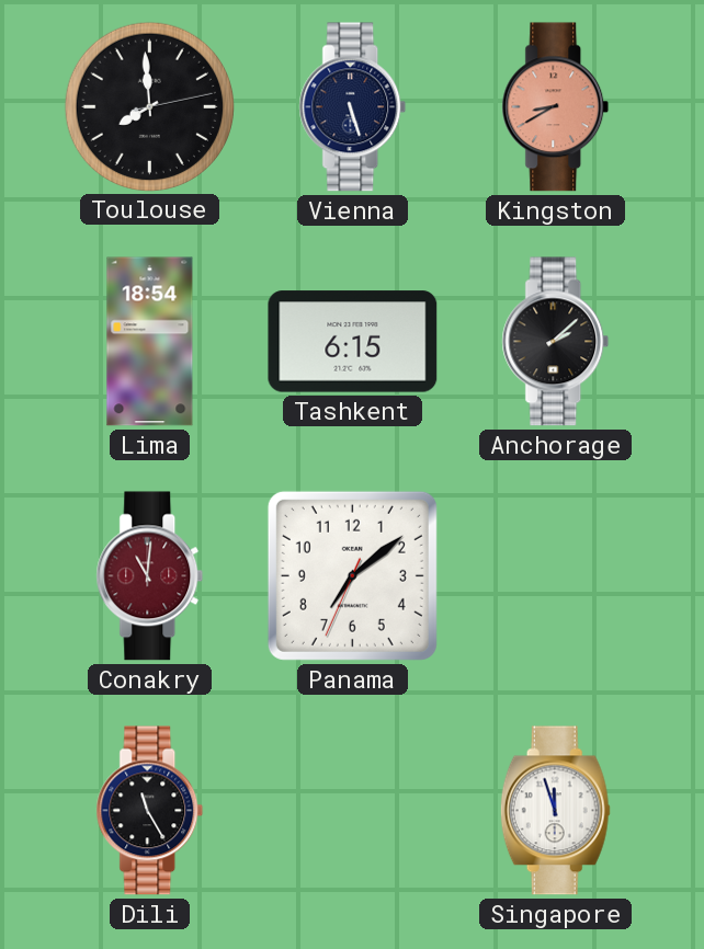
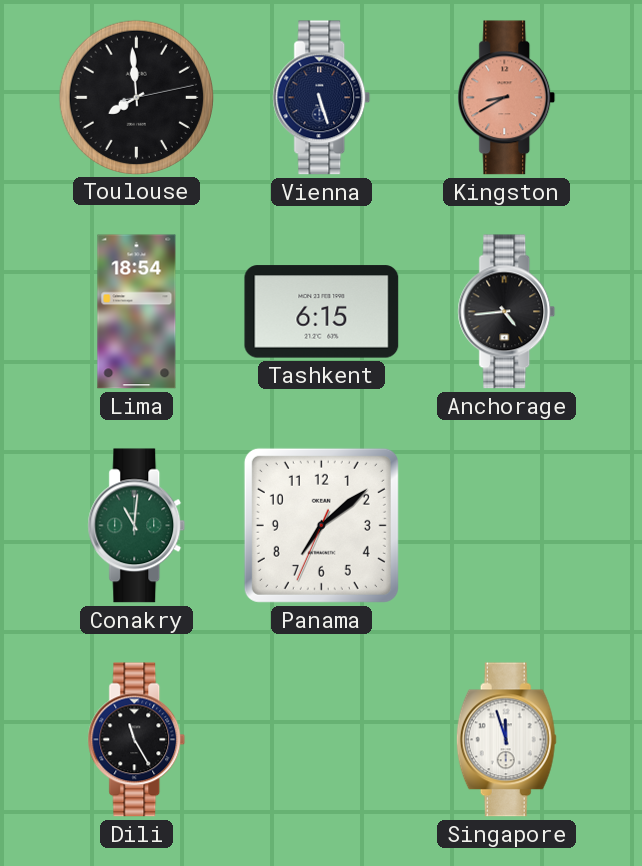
Anchorage: 2:08 -> 4:44
Conakry dial: burgundy -> green
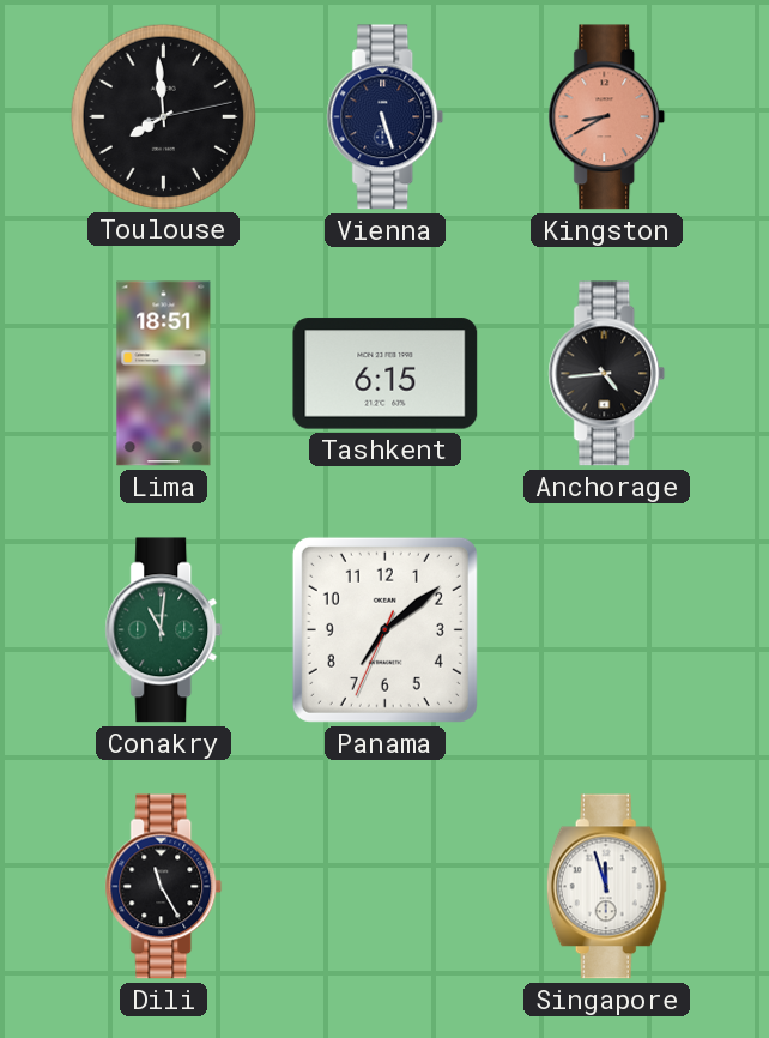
Lima: 18:54 -> 18:51
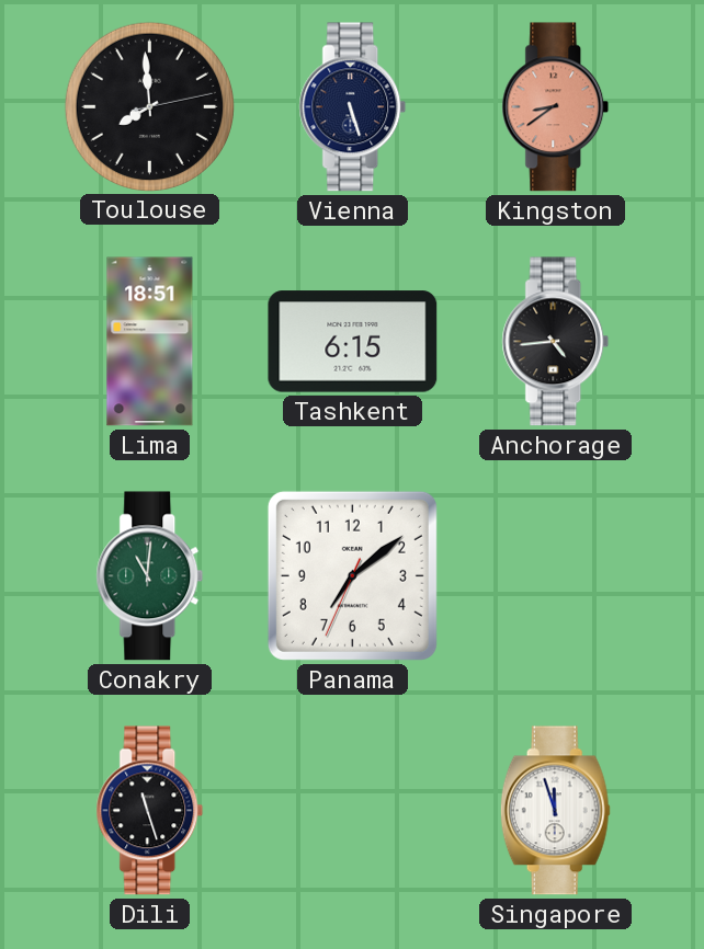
Kingston: 8:40 -> 8:39
Dili: 11:25 -> 11:27
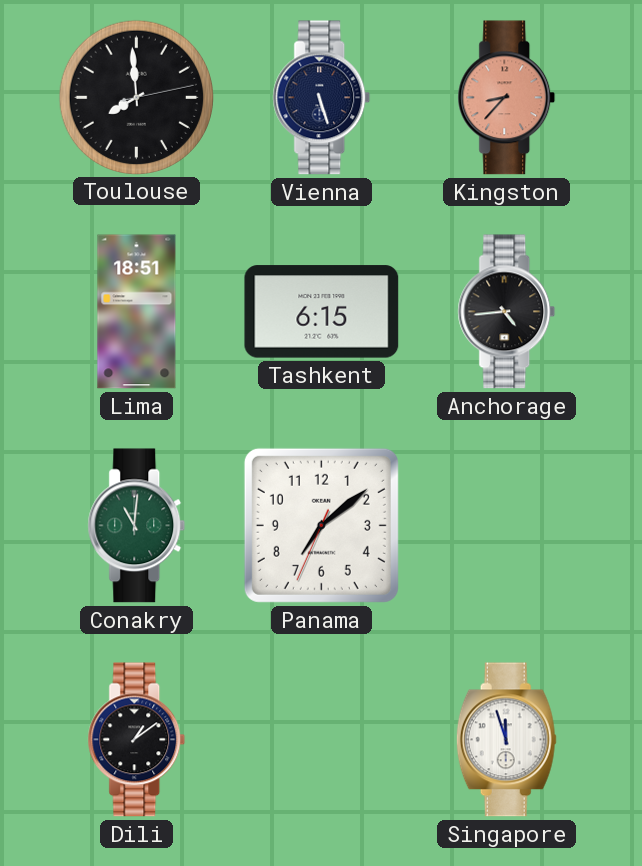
Kingston: 8:39 -> 8:37
Dili: 11:27 -> 1:09
